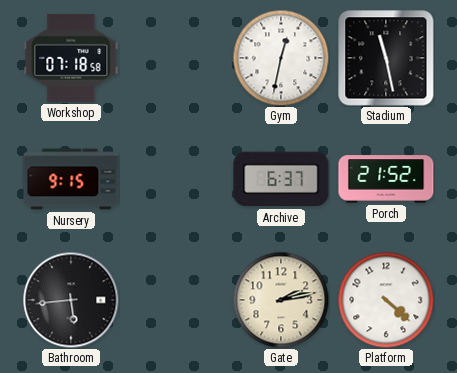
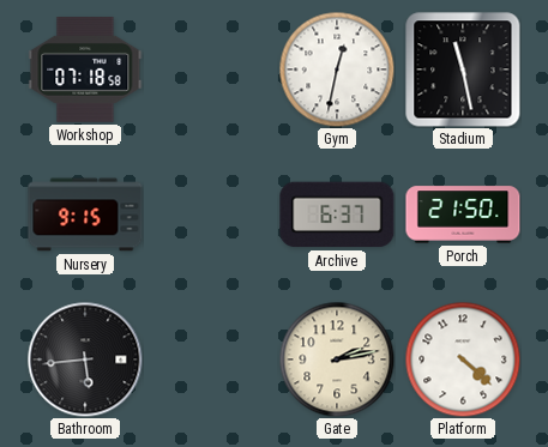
Porch: 21:52 -> 21:50
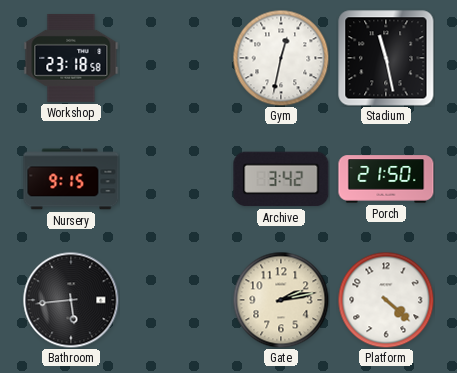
Workshop: 07:18 -> 23:18
Archive: 6:37 -> 3:42
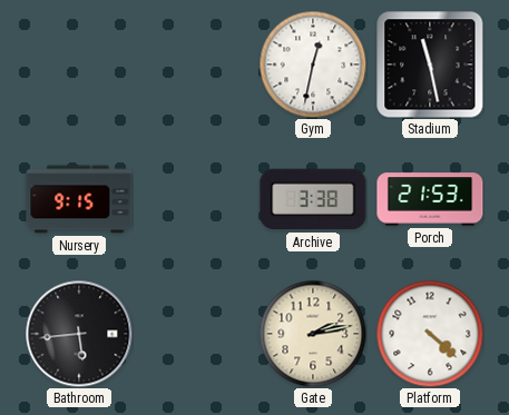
Workshop: 23:18 -> none
Archive: 3:42 -> 3:38
Porch: 21:50 -> 21:53
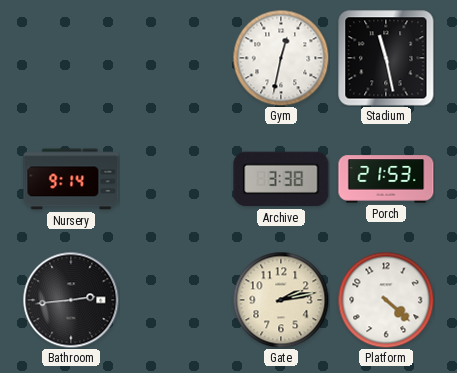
Nursery: 9:15 -> 9:14
Bathroom: 5:44 -> 2:44
